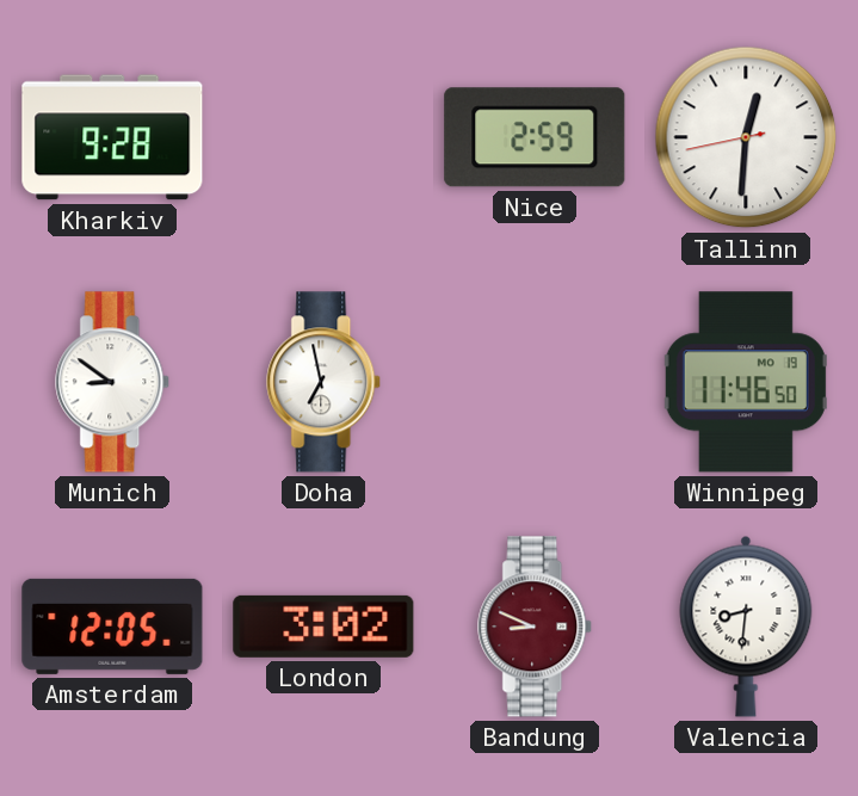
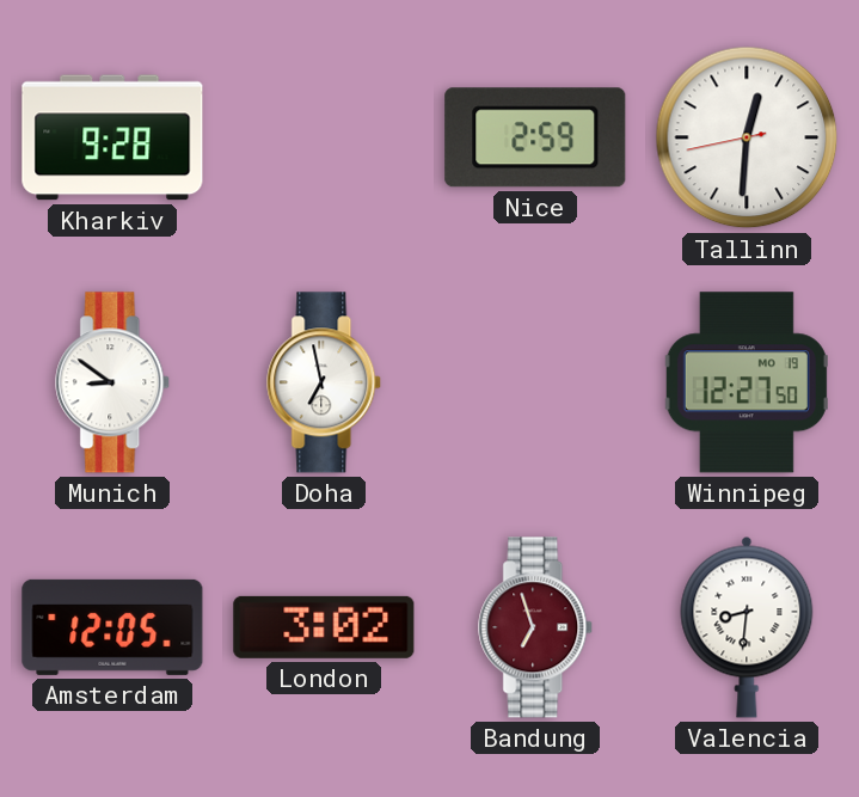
Winnipeg: 11:46 -> 12:27
Bandung: 8:49 -> 6:57
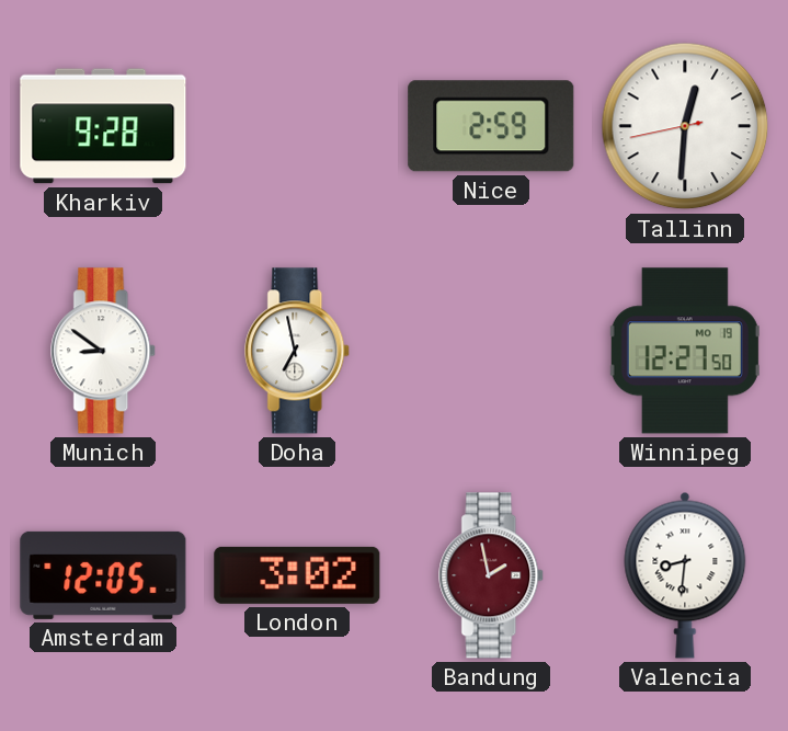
Bandung: 6:57 -> 1:58
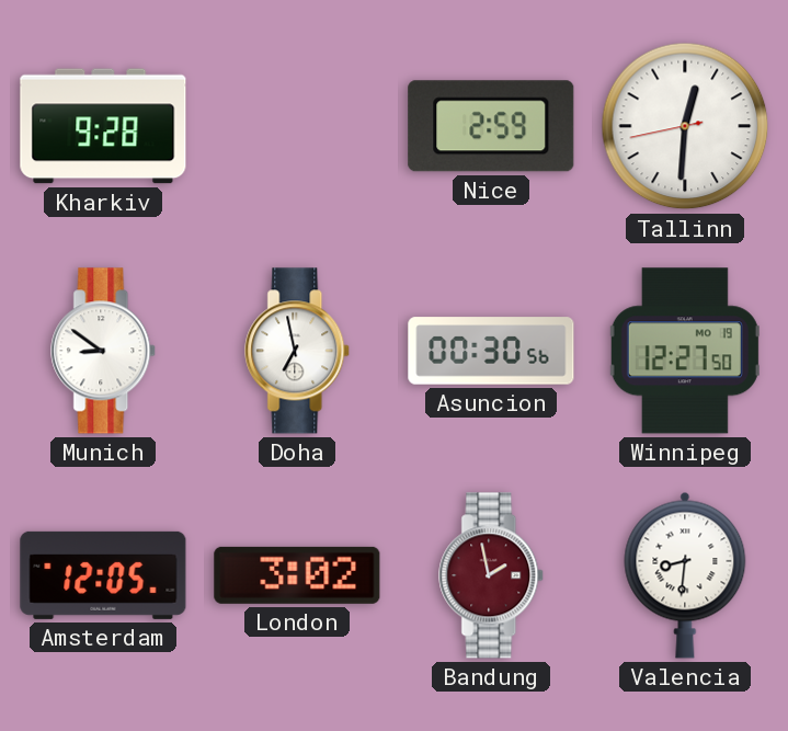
Asuncion: none -> 00:30
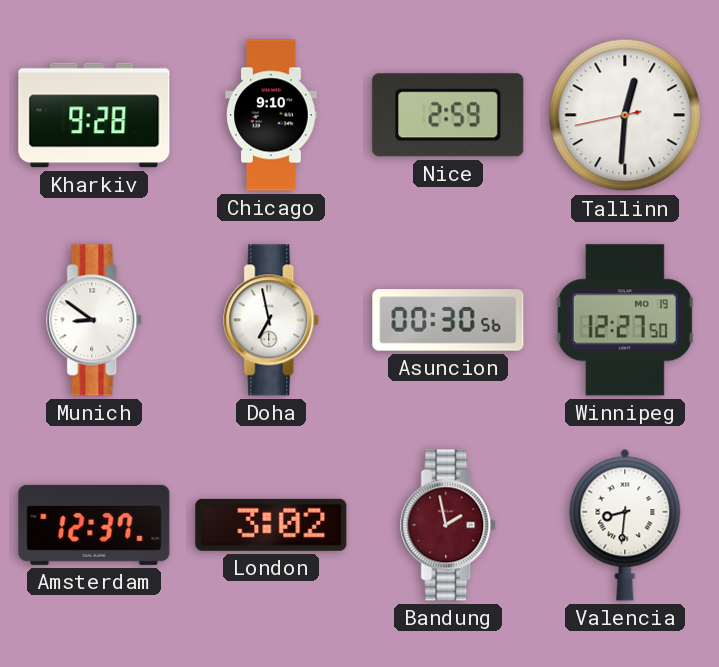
Chicago: none -> 9:10
Amsterdam: 12:05 -> 12:37
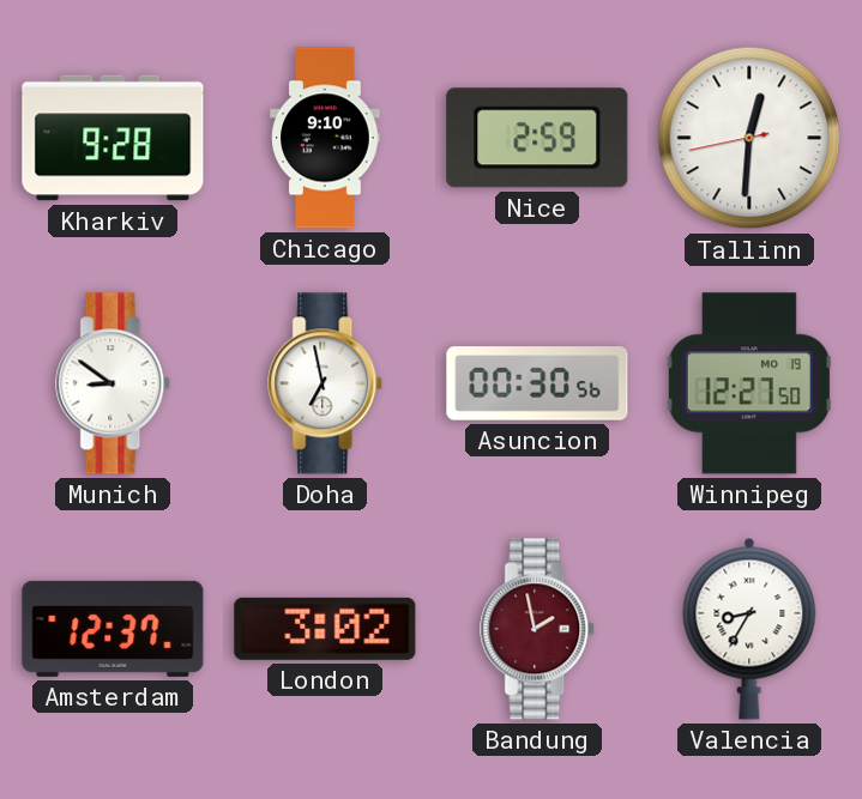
Valencia: 8:31 -> 8:35
